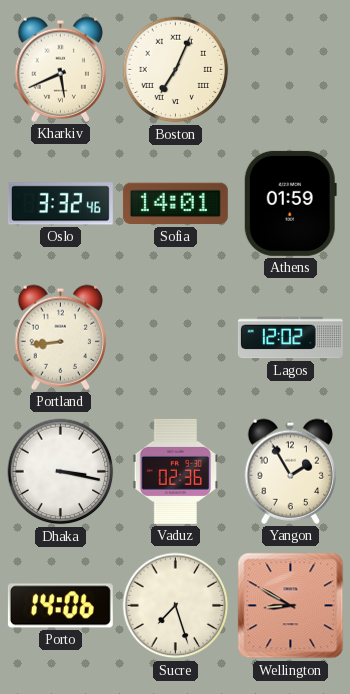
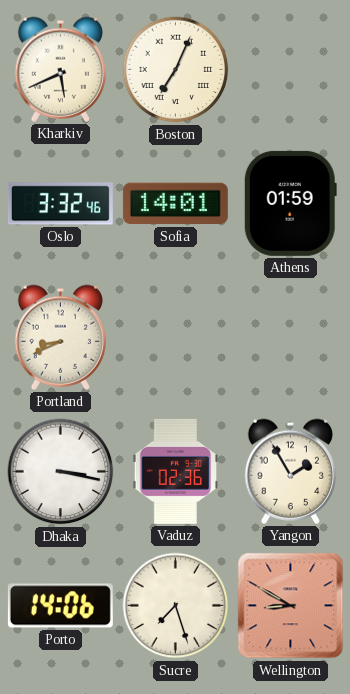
Portland: 8:44 -> 8:41
Lagos: 12:02 -> none
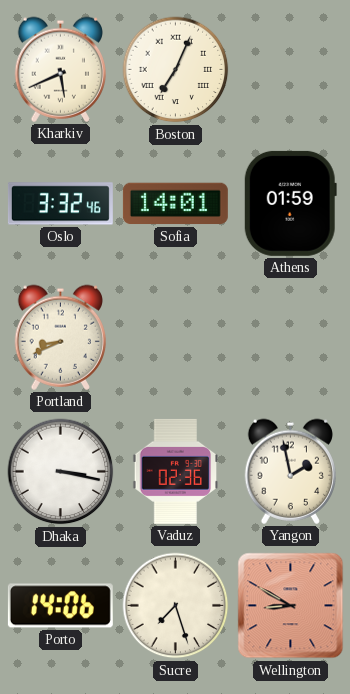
Yangon: 1:55 -> 1:58
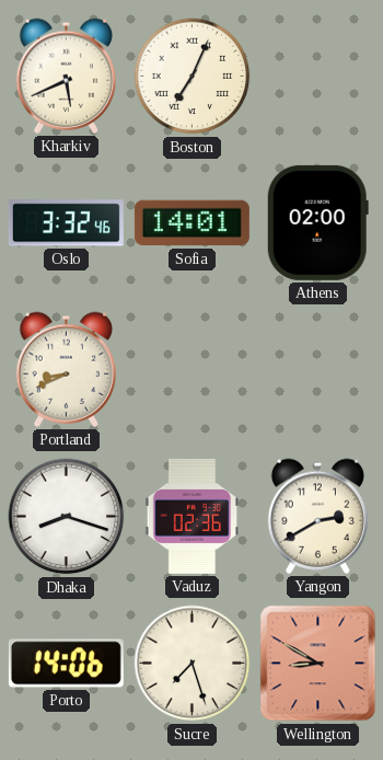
Athens: 01:59 -> 02:00
Dhaka: 3:17 -> 8:18
Yangon: 1:58 -> 2:40
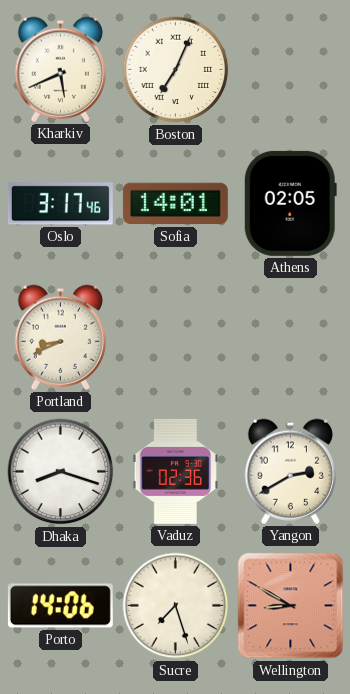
Oslo: 3:32 -> 3:17
Athens: 02:00 -> 02:05
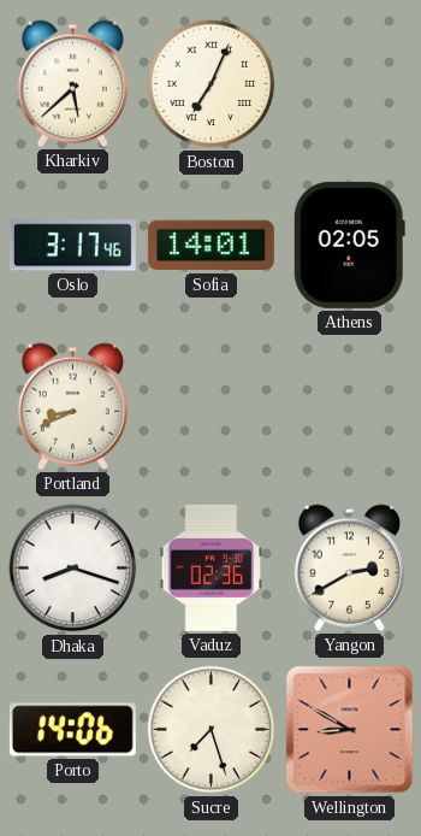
Kharkiv: 5:41 -> 5:38
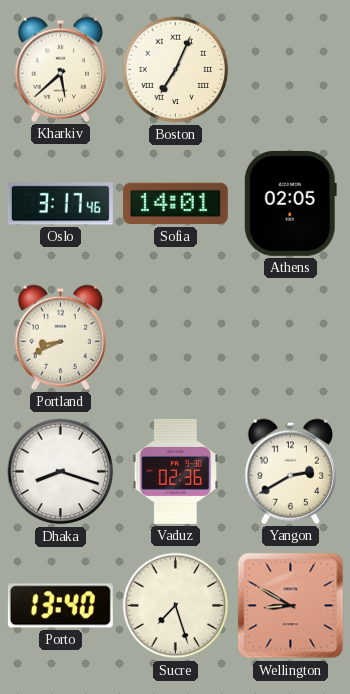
Porto: 14:06 -> 13:40
